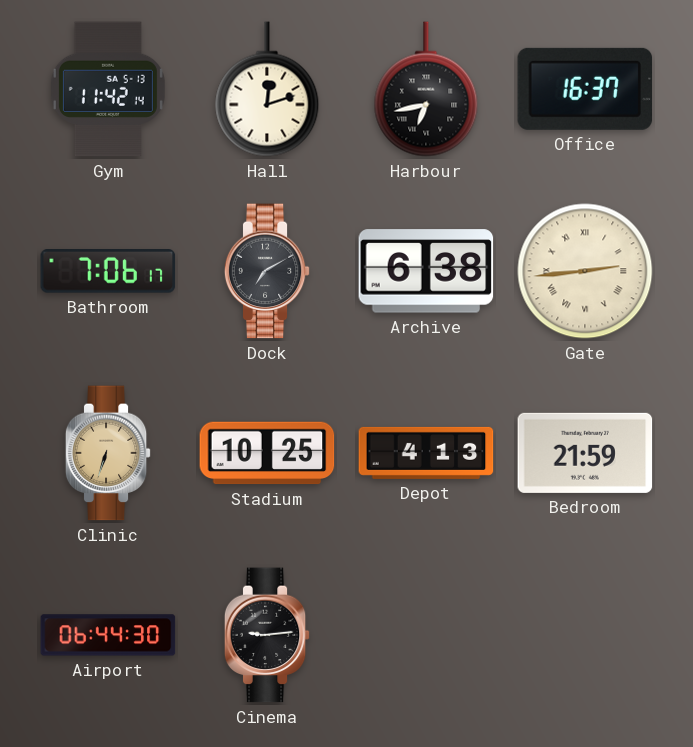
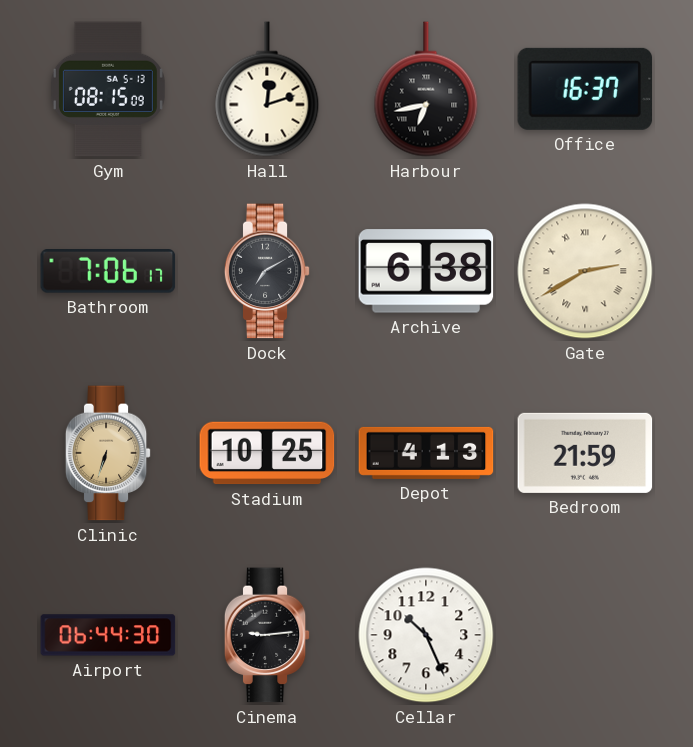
Gym: 11:42 -> 08:15
Gate: 2:44 -> 2:40
Cellar: none -> 10:26
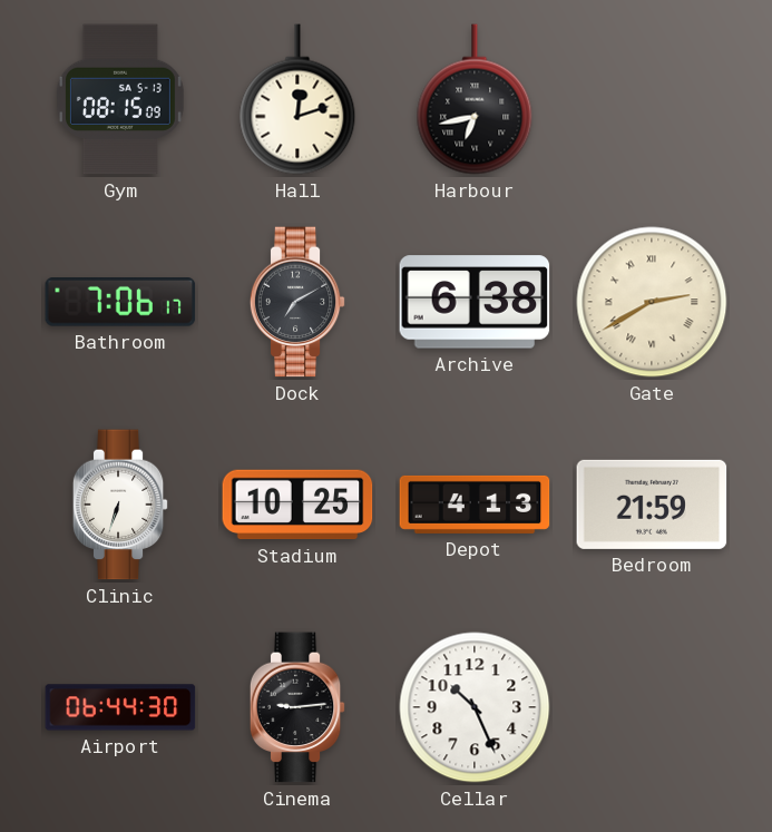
Office: 16:37 -> none
Clinic dial: champagne -> white
